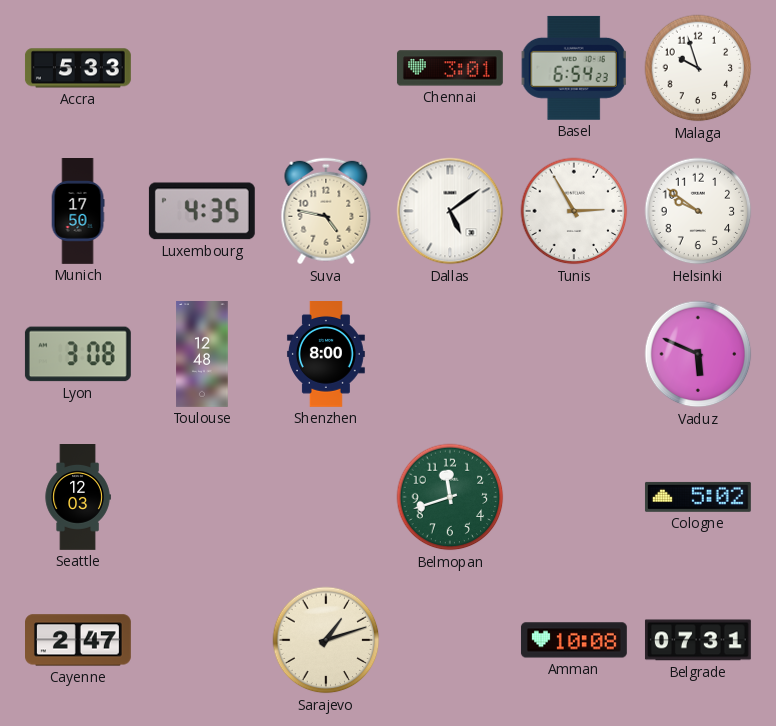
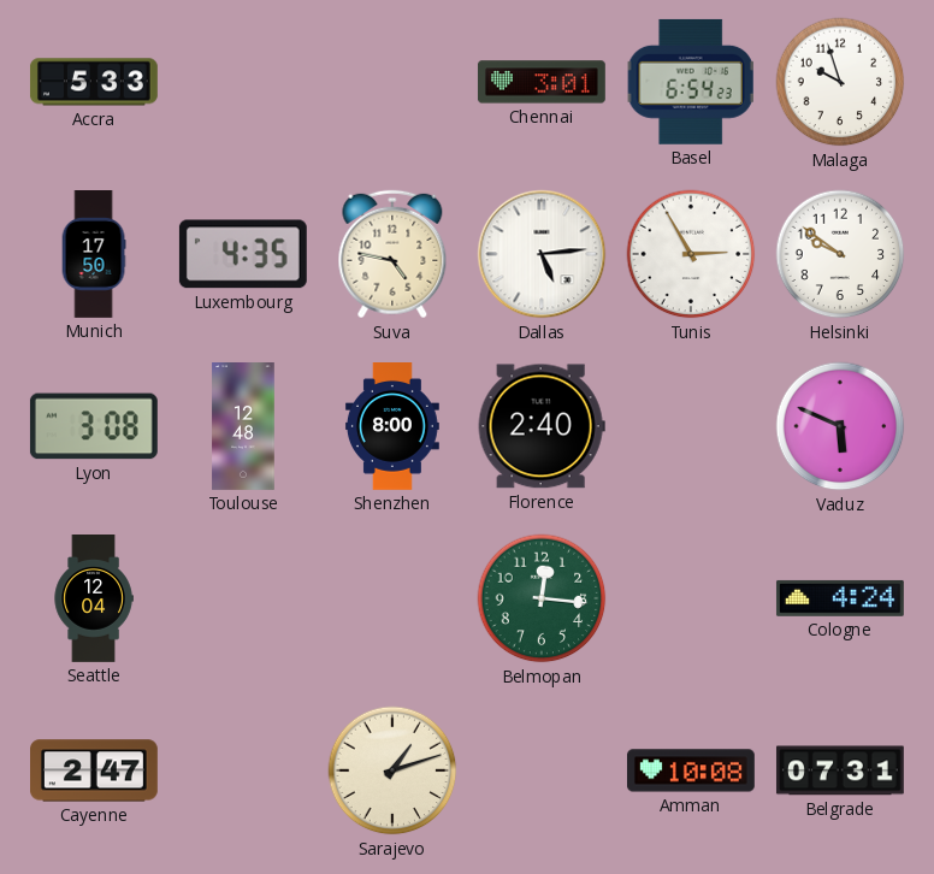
Dallas: 5:09 -> 5:14
Florence: none -> 2:40
Seattle: 12:03 -> 12:04
Belmopan: 11:42 -> 12:16
Cologne: 5:02 -> 4:24
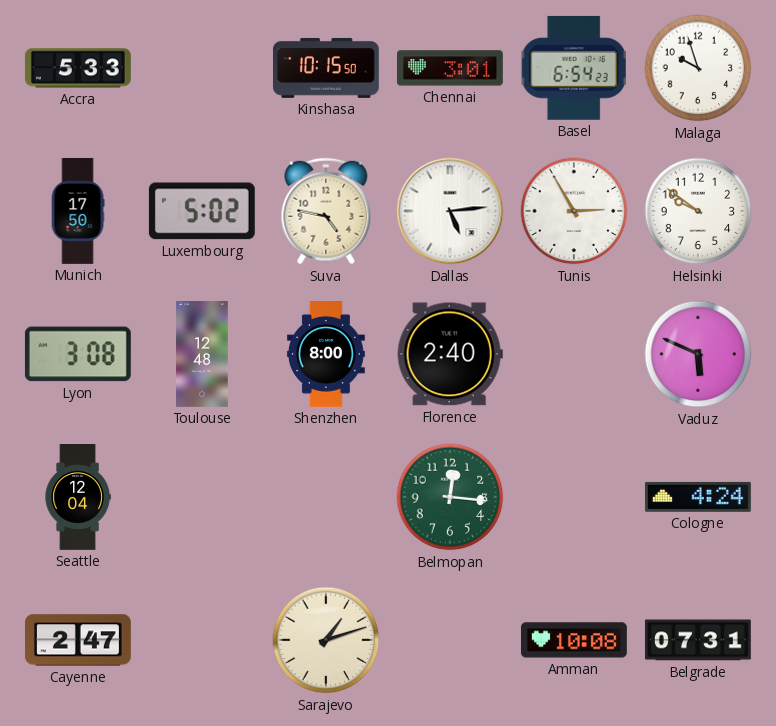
Kinshasa: none -> 10:15
Luxembourg: 4:35 -> 5:02
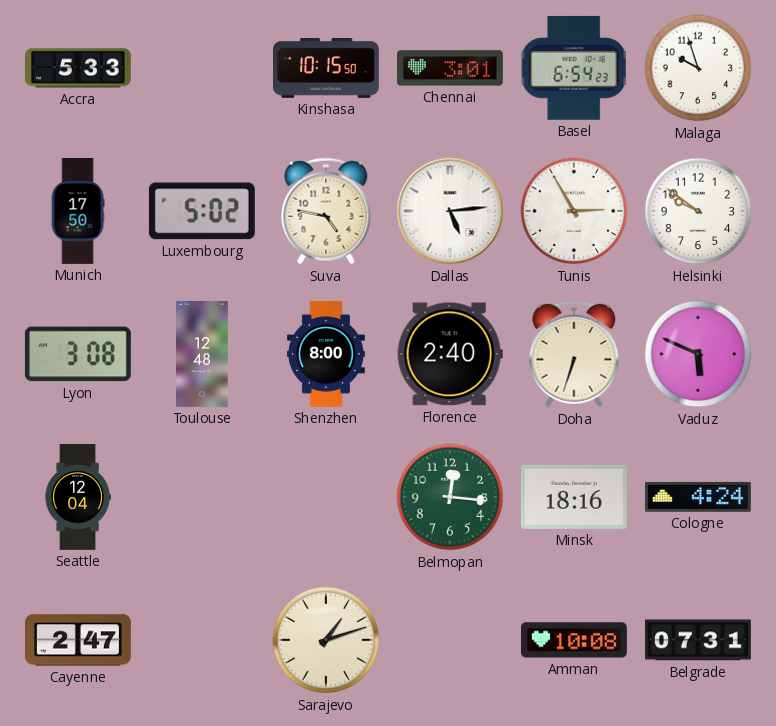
Doha: none -> 6:33
Minsk: none -> 18:16
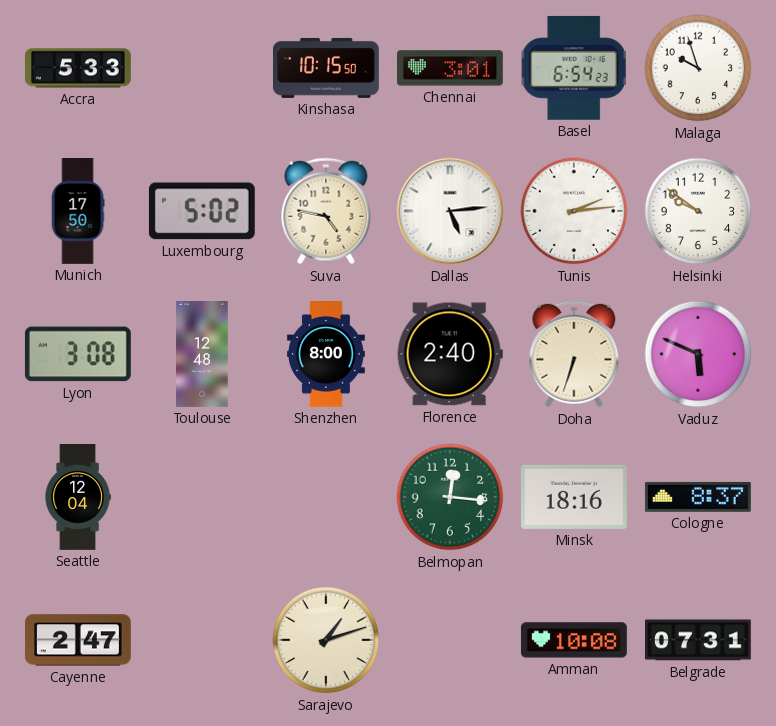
Tunis: 2:55 -> 2:14
Cologne: 4:24 -> 8:37
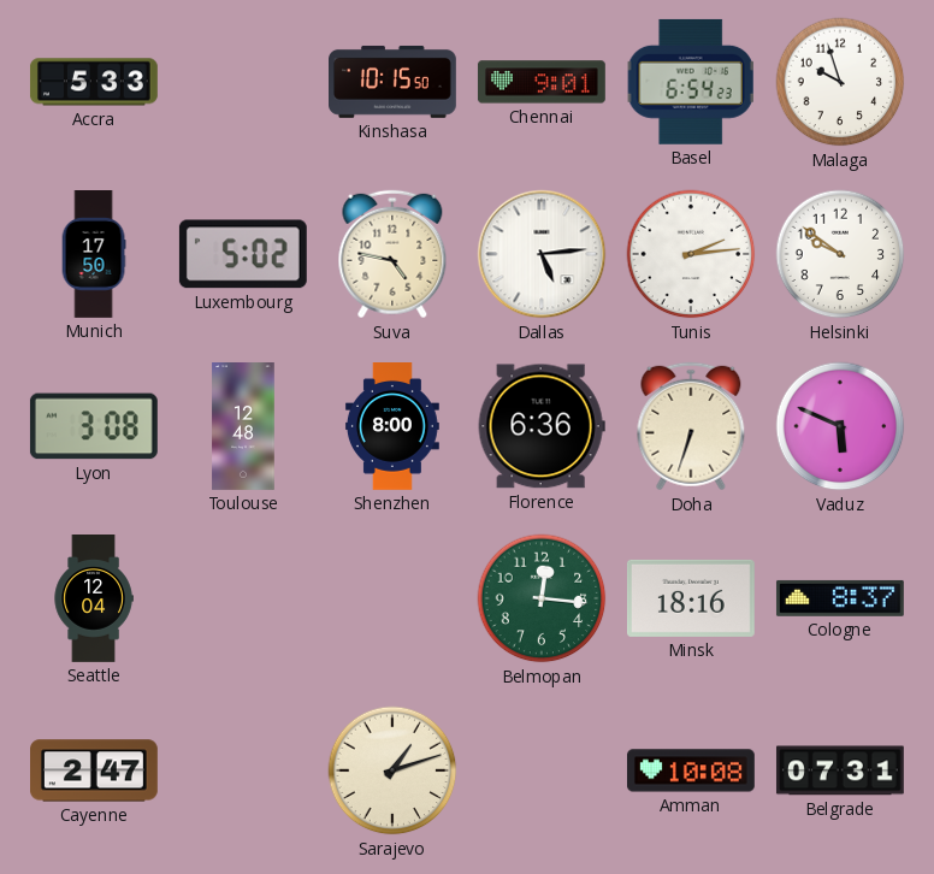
Chennai: 3:01 -> 9:01
Florence: 2:40 -> 6:36
